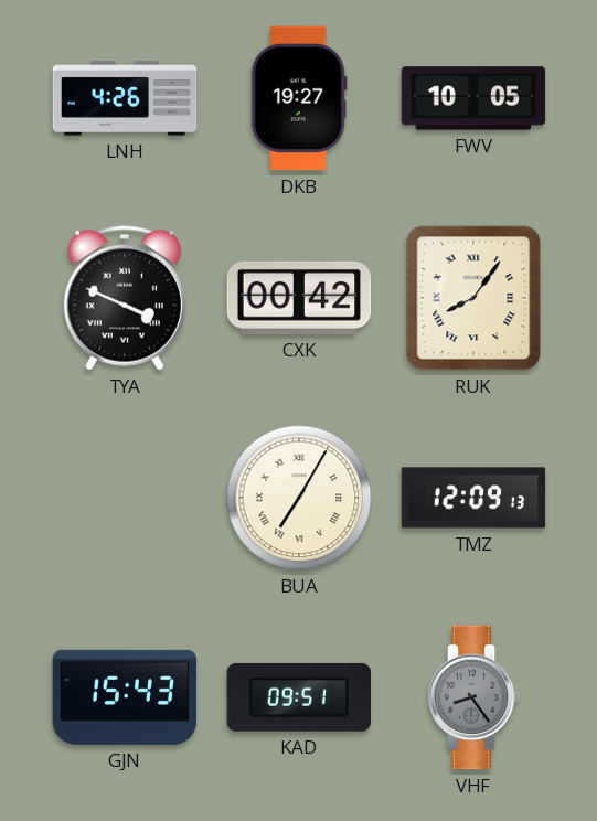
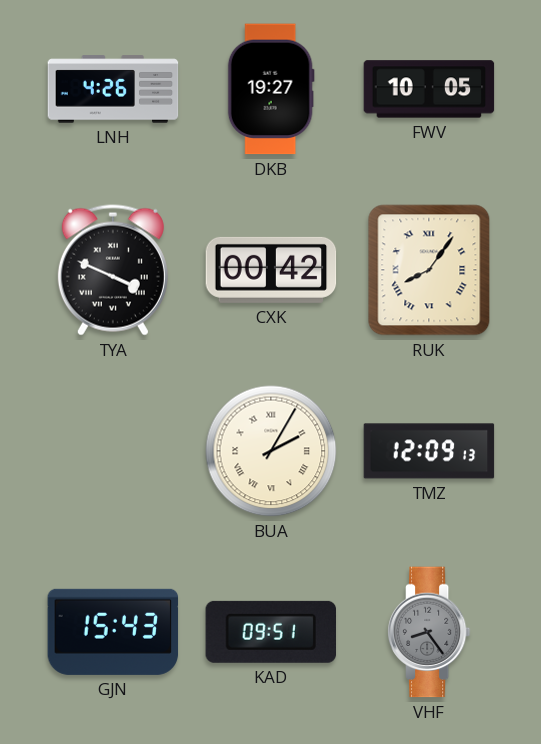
BUA: 7:05 -> 2:05
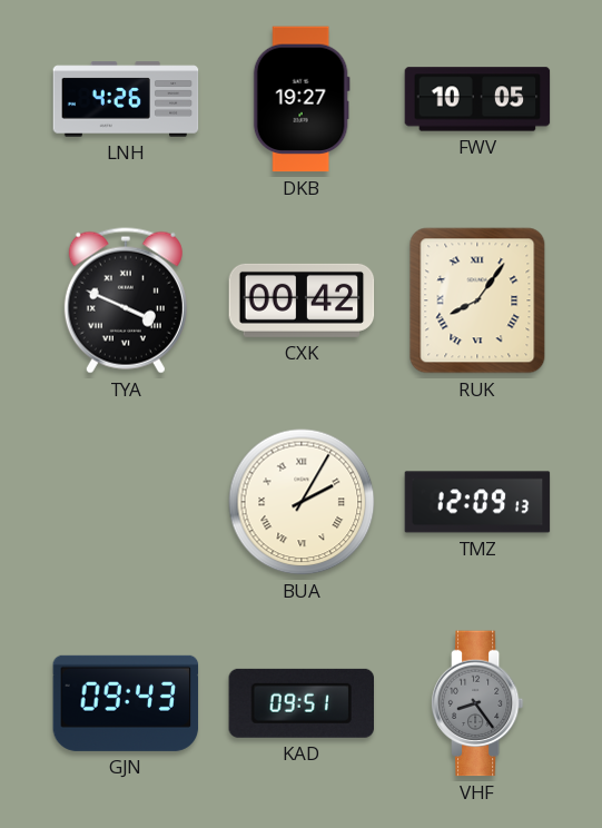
GJN: 15:43 -> 09:43
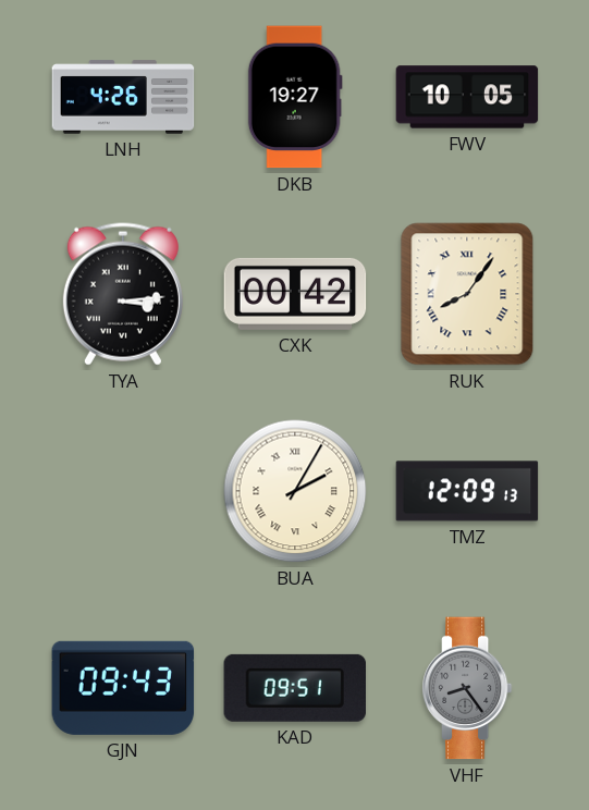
TYA: 3:49 -> 3:14
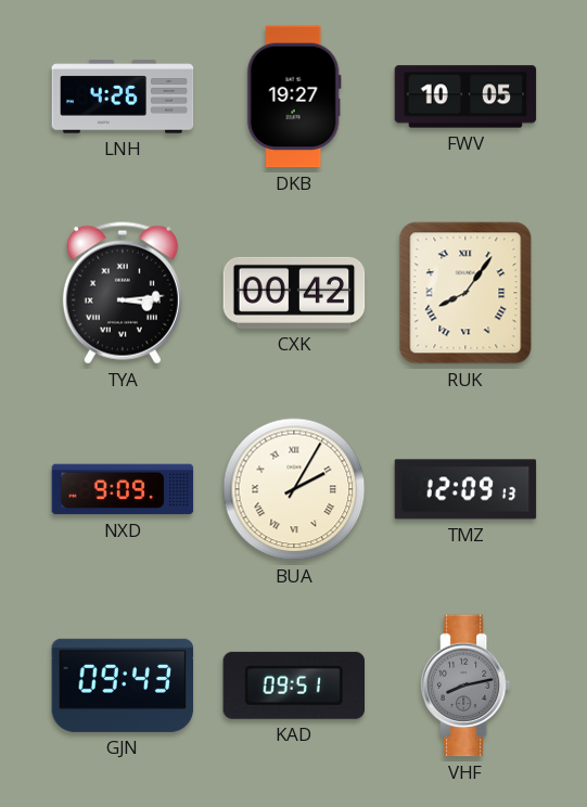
NXD: none -> 9:09
VHF: 8:24 -> 8:13
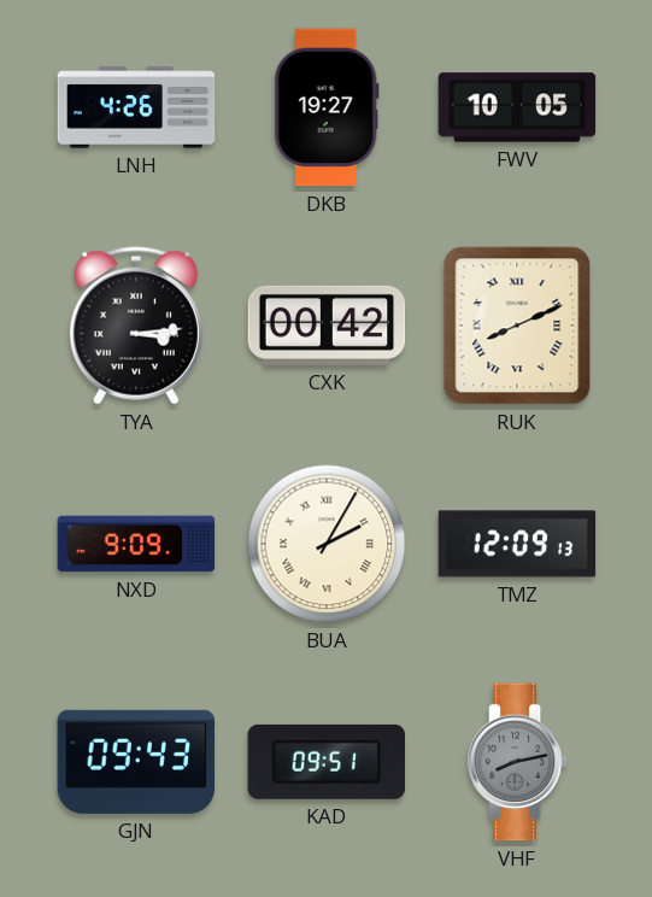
RUK: 8:06 -> 8:11
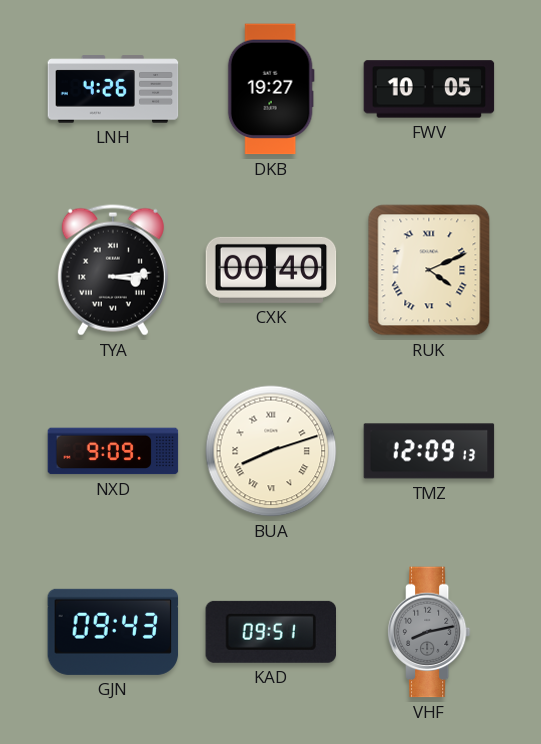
CXK: 00:42 -> 00:40
RUK: 8:11 -> 4:11
BUA: 2:05 -> 8:12
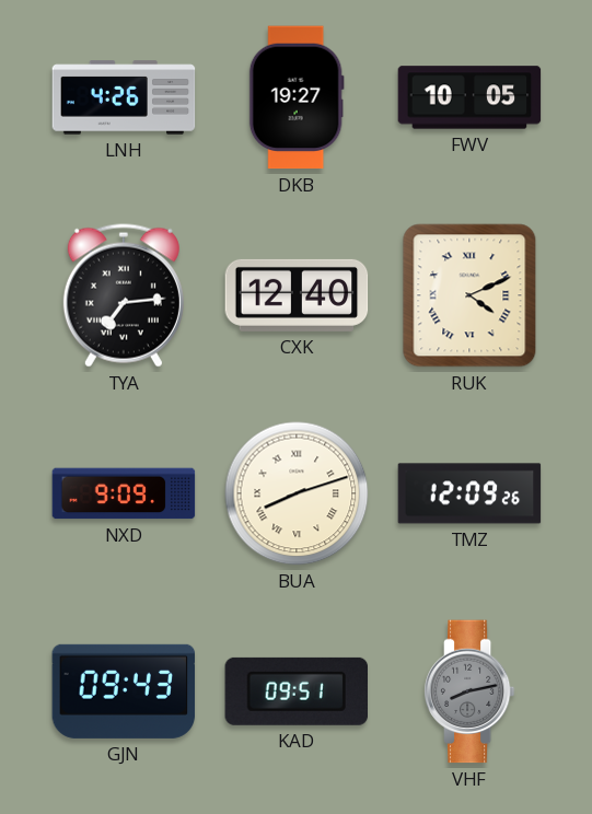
TYA: 3:14 -> 7:14
CXK: 00:40 -> 12:40
TMZ: 12:09:13 -> 12:09:26
